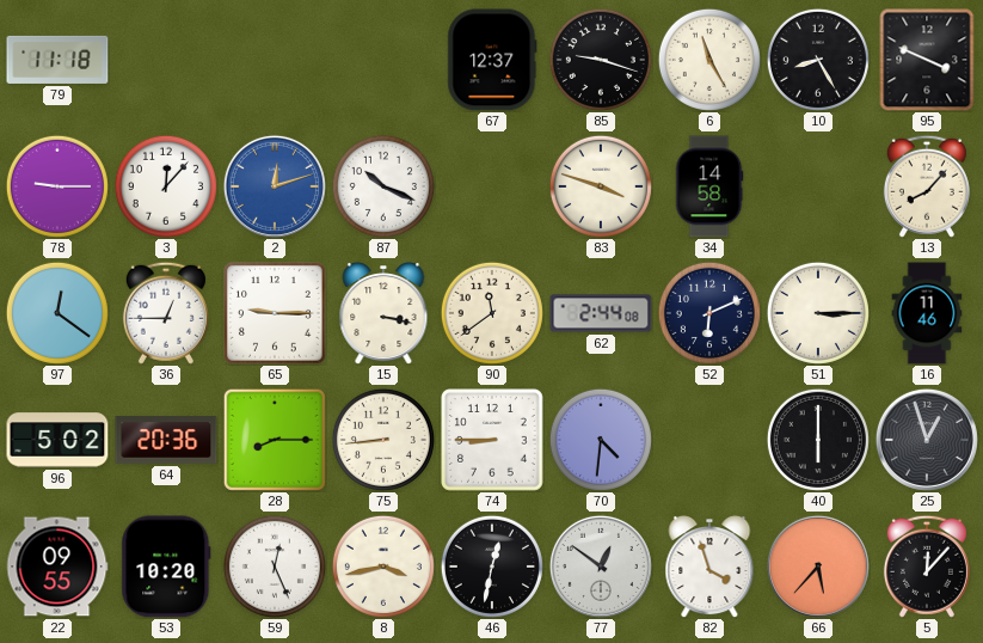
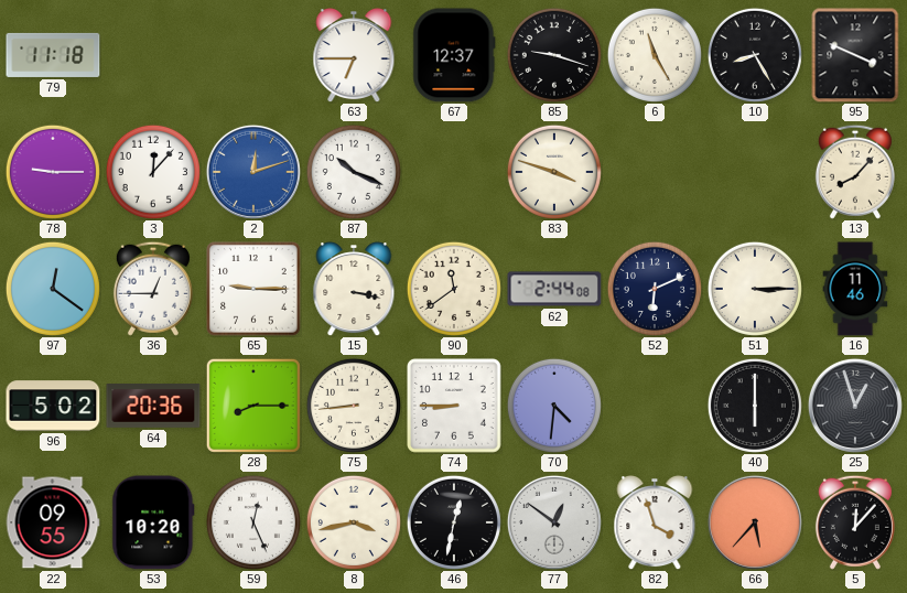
63: none -> 6:45
34: 14:58 -> none
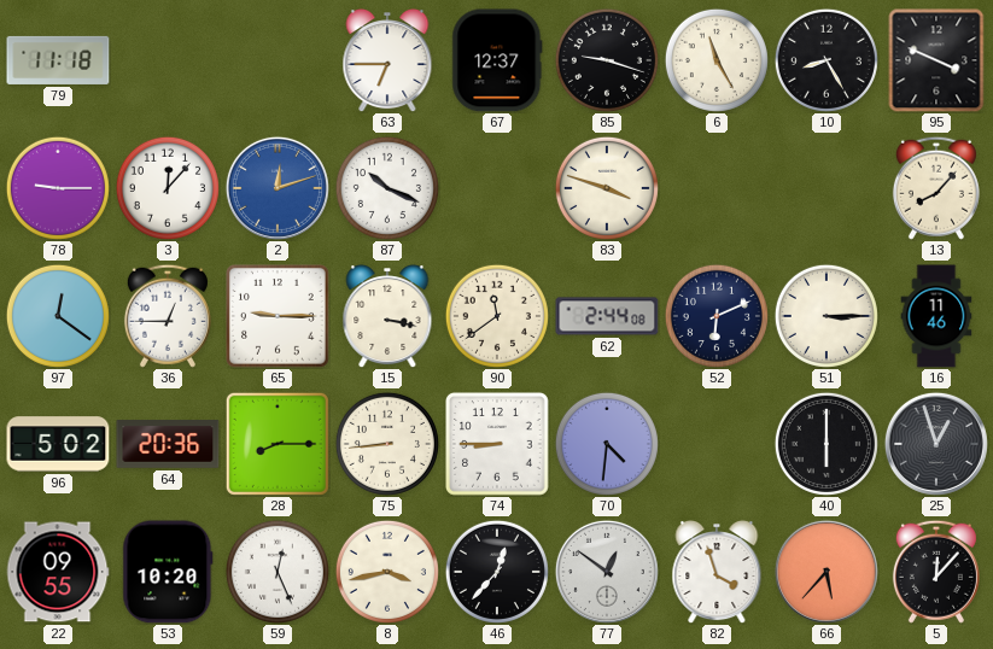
46: 12:32 -> 12:37
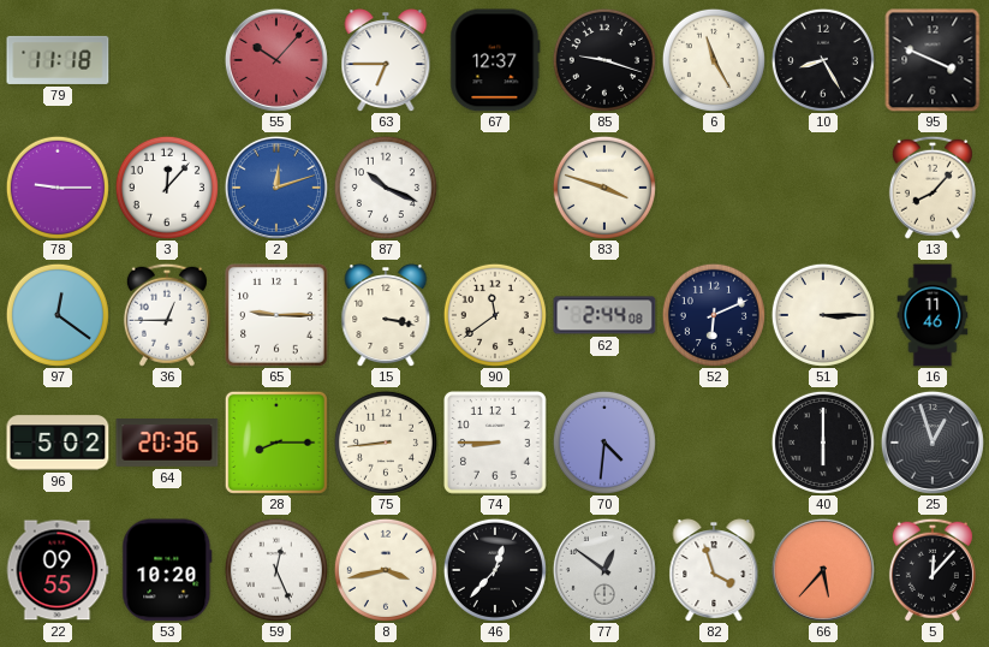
55: none -> 10:07
